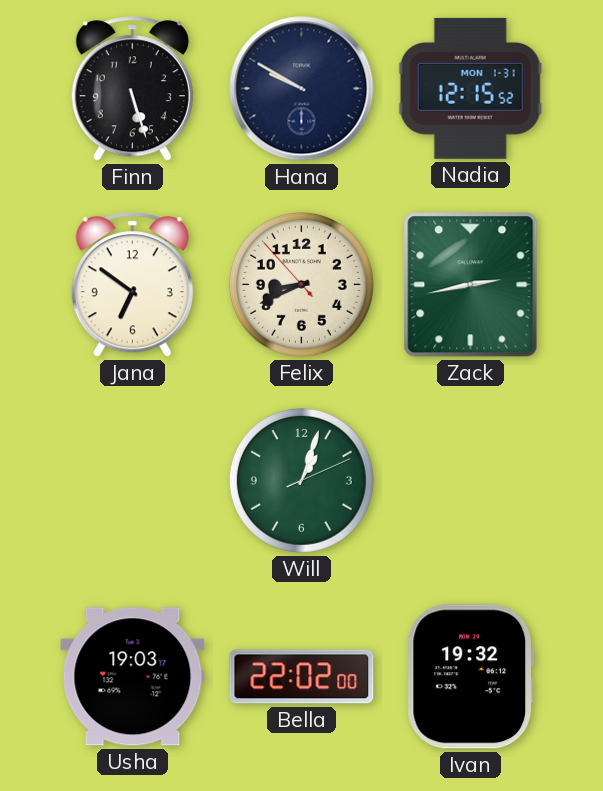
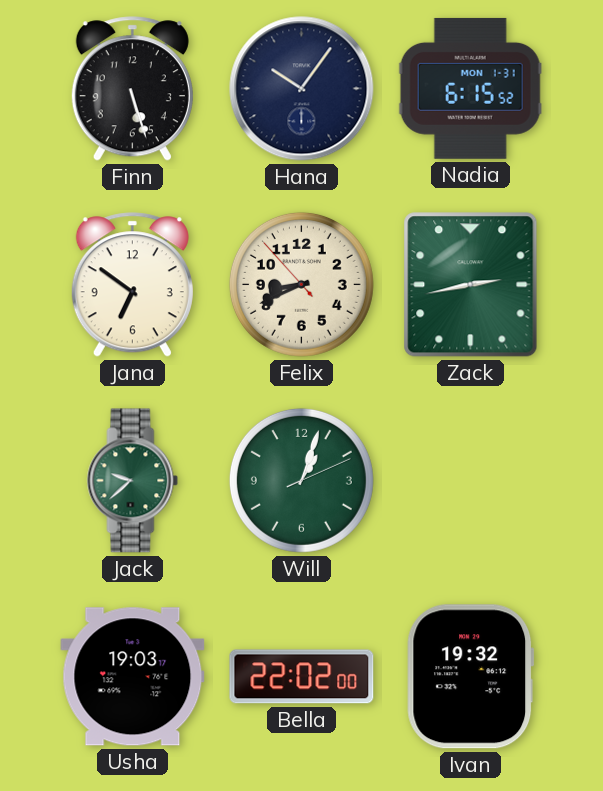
Hana: 9:50 -> 10:06
Nadia: 12:15 -> 6:15
Jack: none -> 9:38
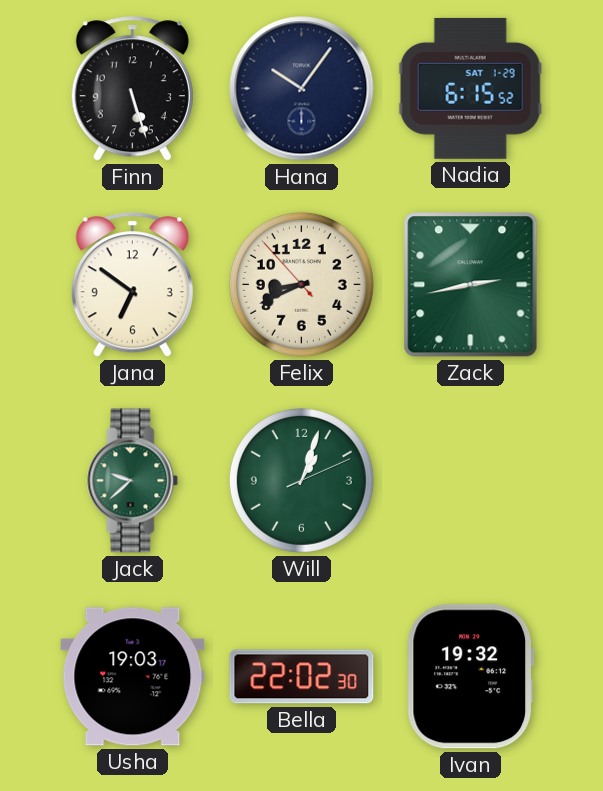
Nadia date: MON 1-31 -> SAT 1-29
Bella: 22:02:00 -> 22:02:30
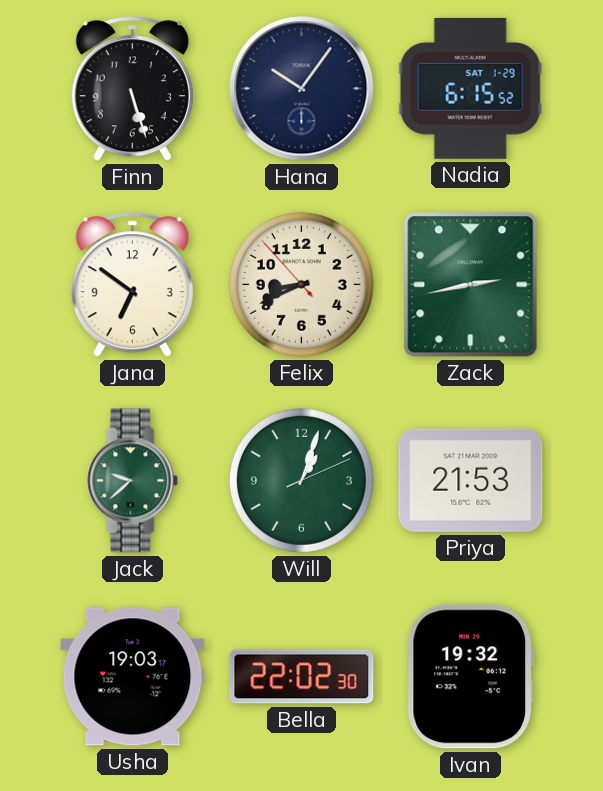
Priya: none -> 21:53
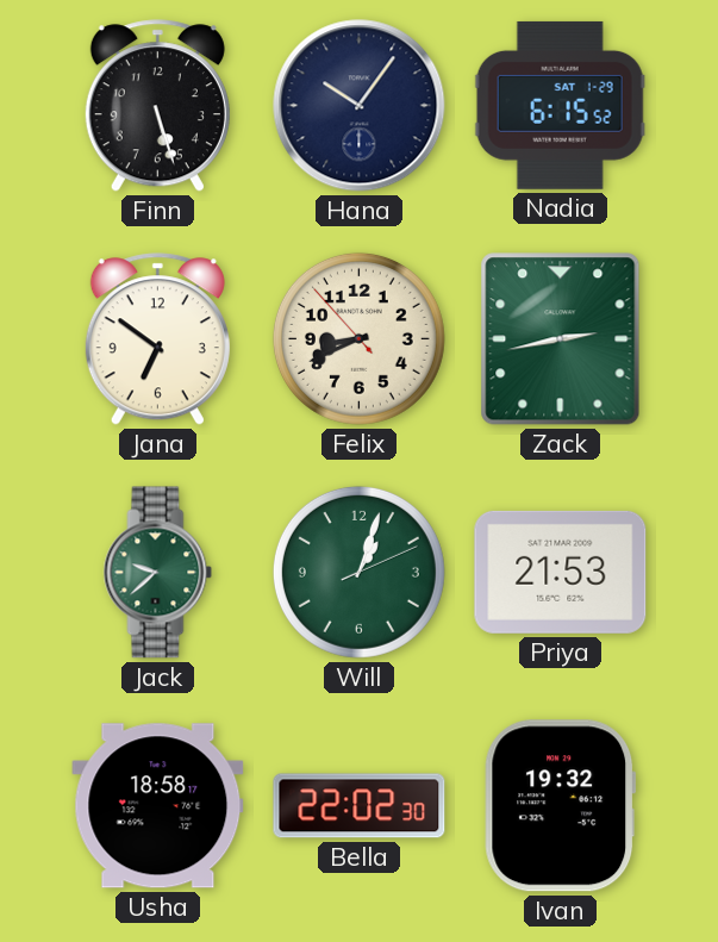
Usha: 19:03 -> 18:58
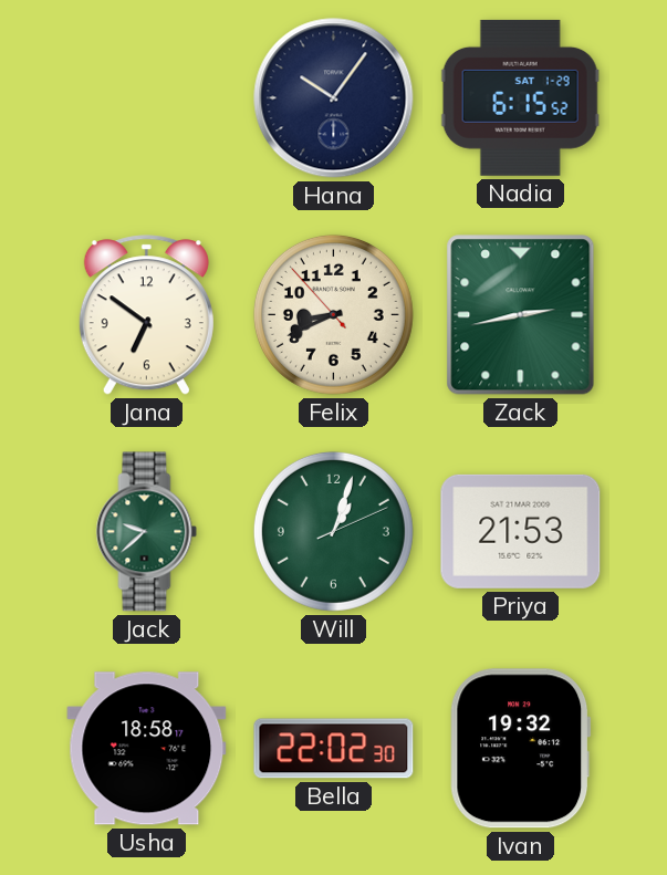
Finn: 5:27 -> none
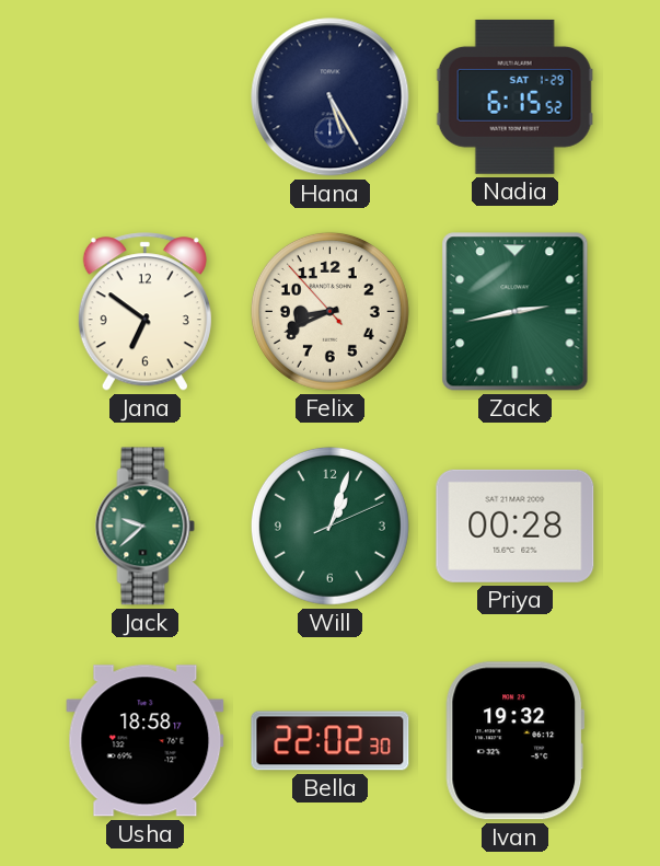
Hana: 10:06 -> 5:25
Priya: 21:53 -> 00:28
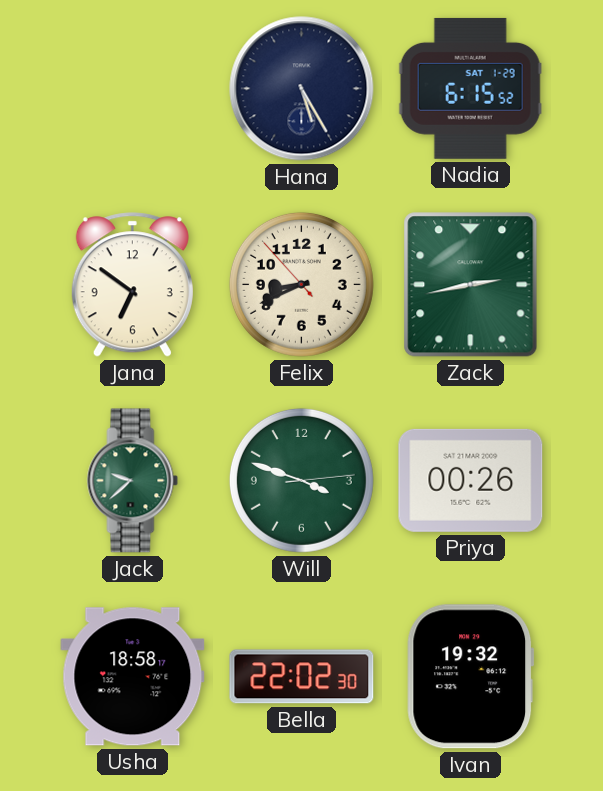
Will: 1:03 -> 3:48
Priya: 00:28 -> 00:26
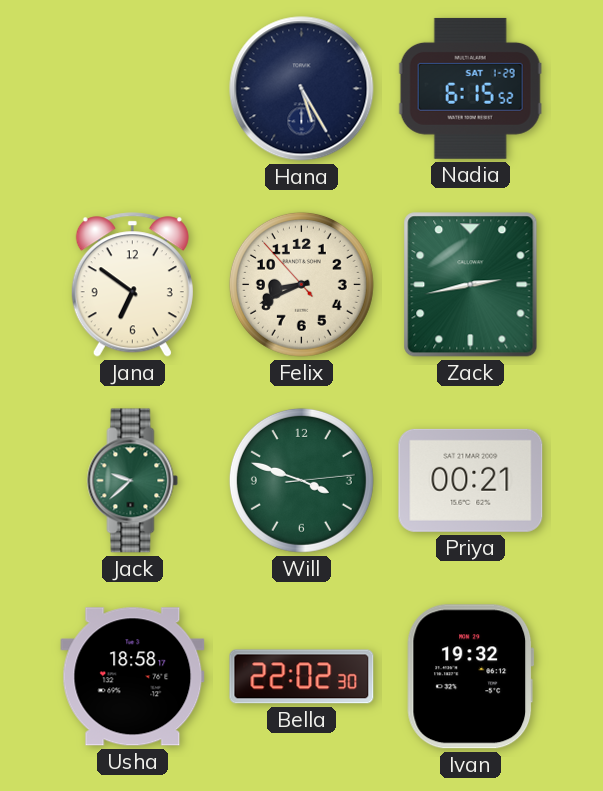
Priya: 00:26 -> 00:21
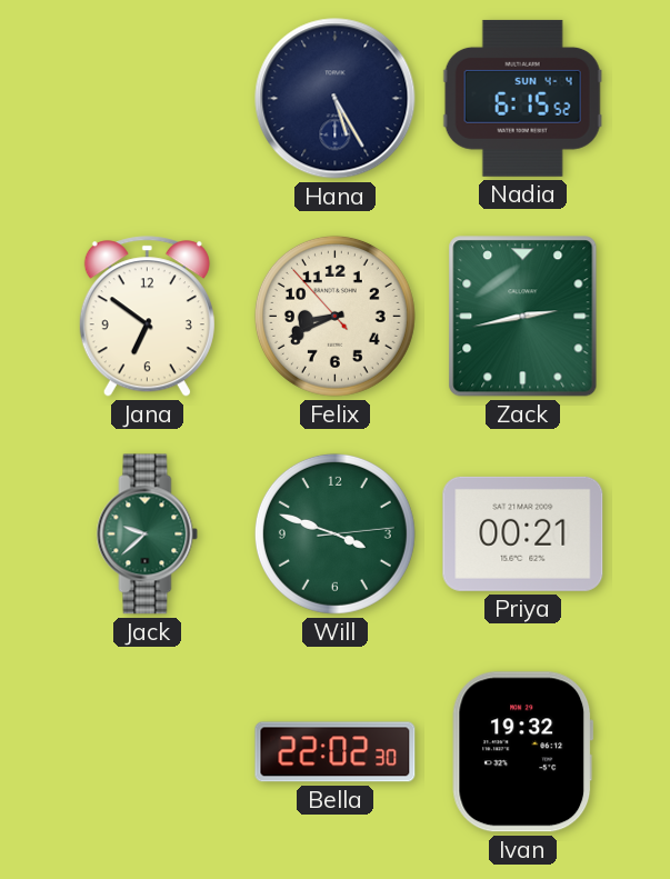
Nadia date: SAT 1-29 -> SUN 4-4
Usha: 18:58 -> none
